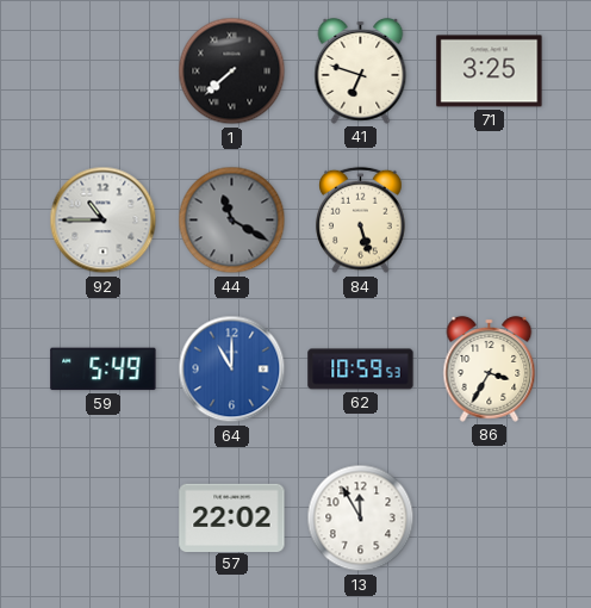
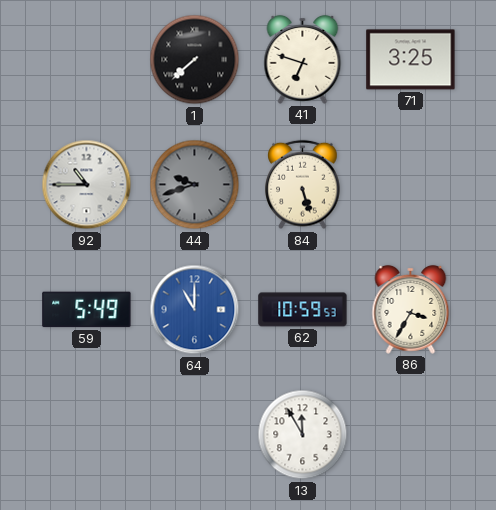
44: 11:20 -> 9:42
57: 22:02 -> none
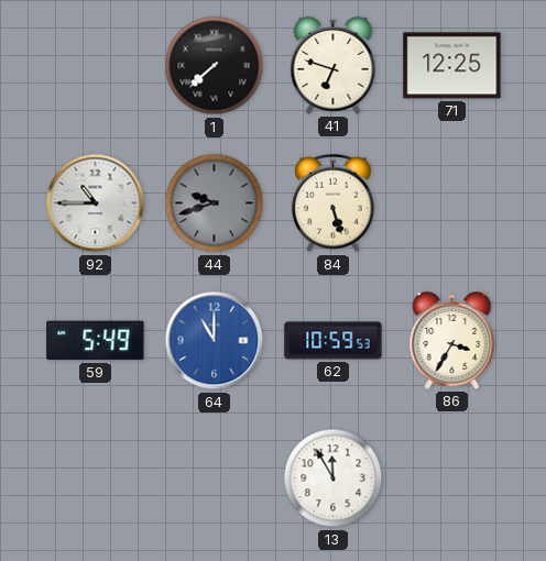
71: 3:25 -> 12:25
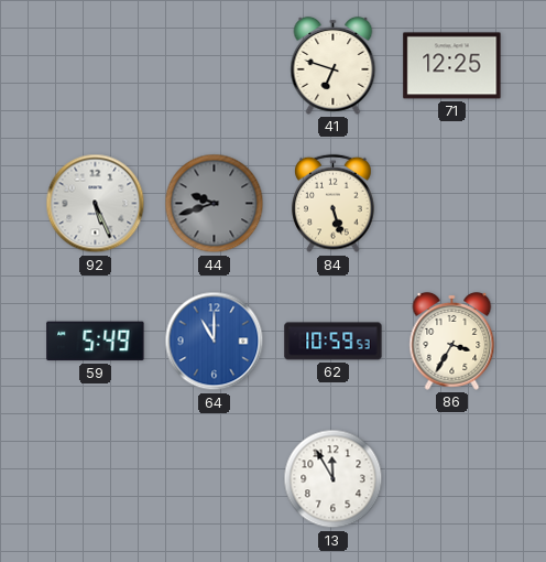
1: 7:38 -> none
92: 10:45 -> 5:26
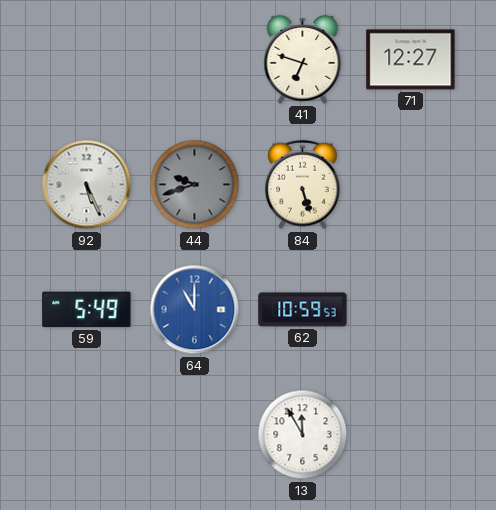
71: 12:25 -> 12:27
86: 3:35 -> none
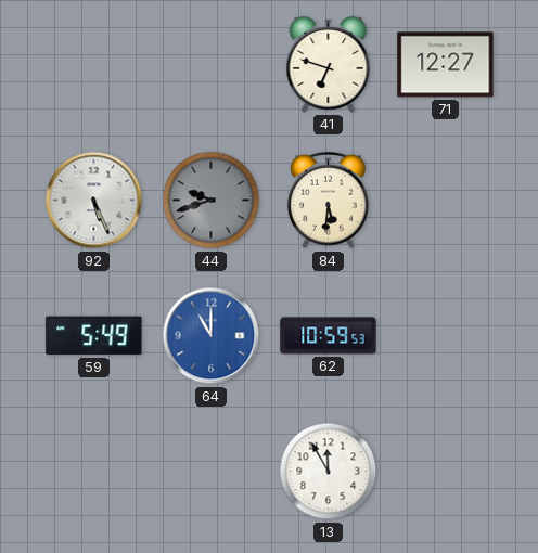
84: 5:27 -> 5:31
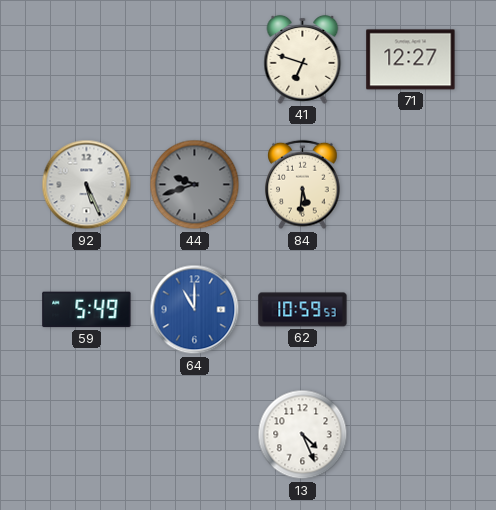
13: 11:55 -> 4:26
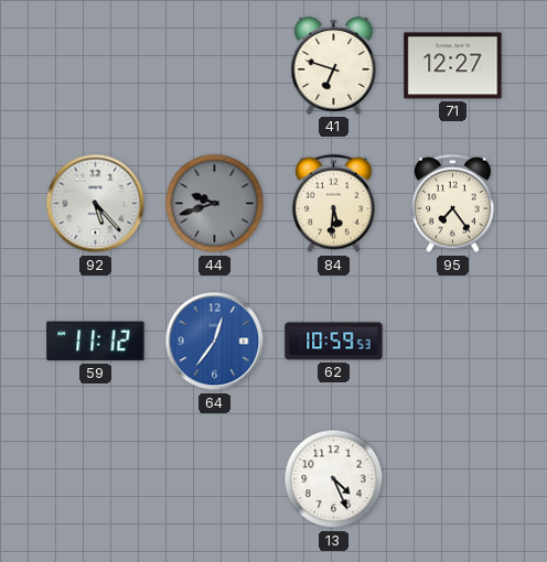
92: 5:26 -> 5:23
95: none -> 7:24
59: 5:49 -> 11:12
64: 11:00 -> 12:36
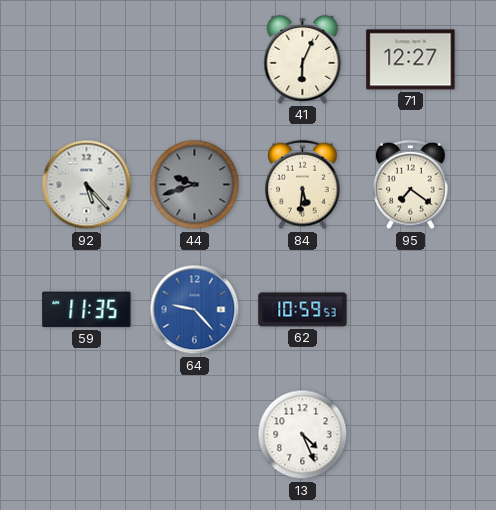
41: 6:48 -> 6:04
95: 7:24 -> 7:21
59: 11:12 -> 11:35
64: 12:36 -> 9:23
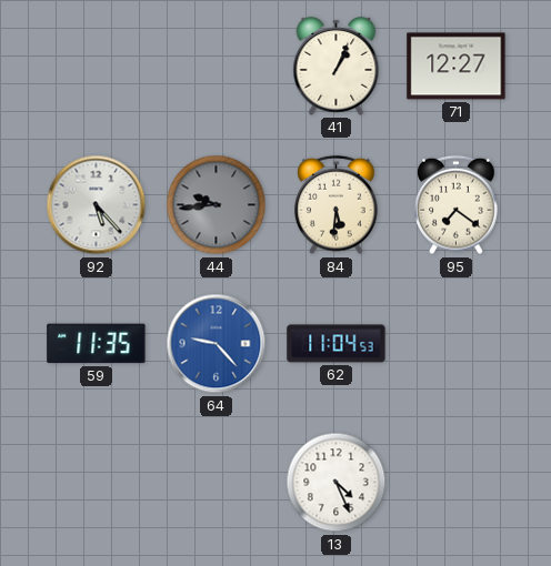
41: 6:04 -> 1:04
44: 9:42 -> 9:44
62: 10:59 -> 11:04
